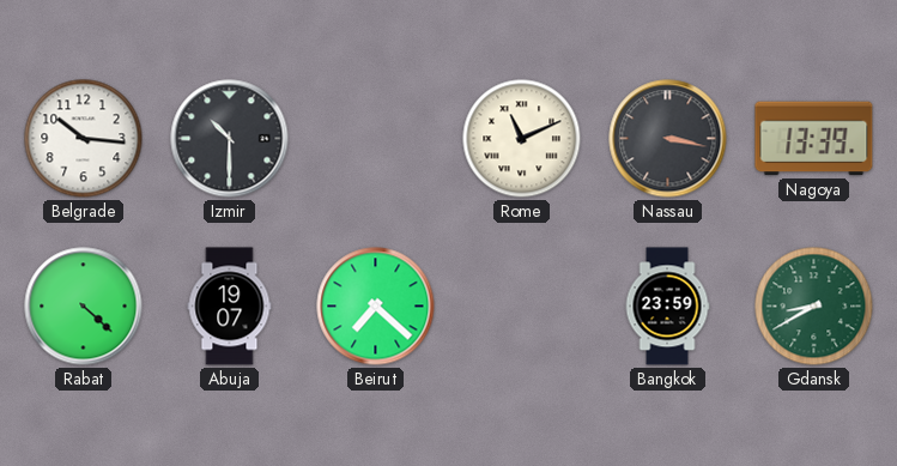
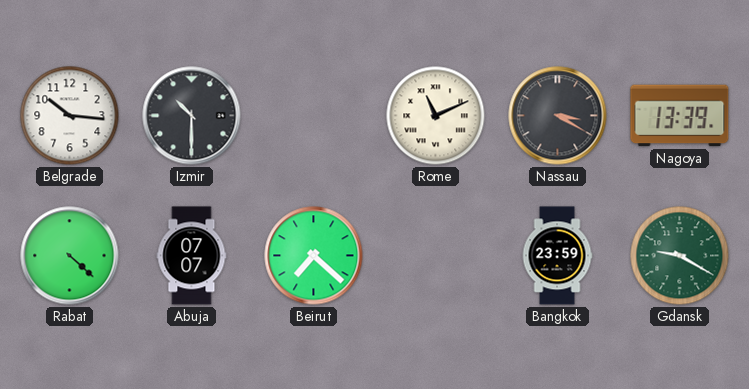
Nassau: 3:17 -> 3:20
Abuja: 19:07 -> 07:07
Gdansk: 8:40 -> 9:20
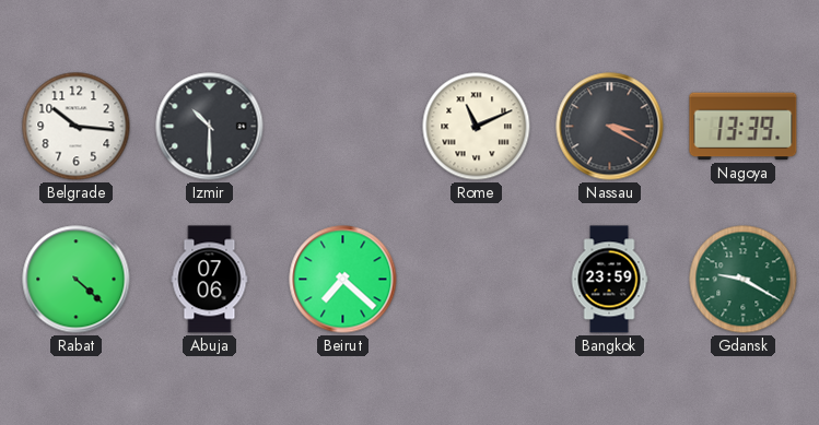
Abuja: 07:07 -> 07:06
